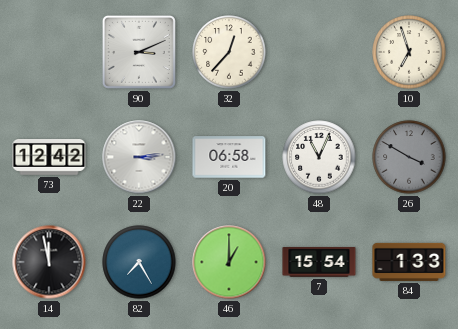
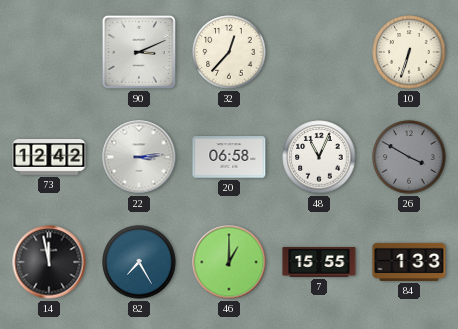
10: 6:57 -> 6:33
7: 15:54 -> 15:55
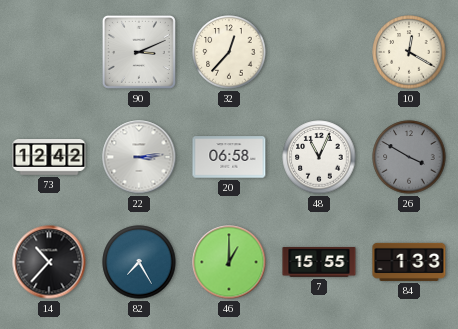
10: 6:33 -> 12:20
14: 11:58 -> 10:37
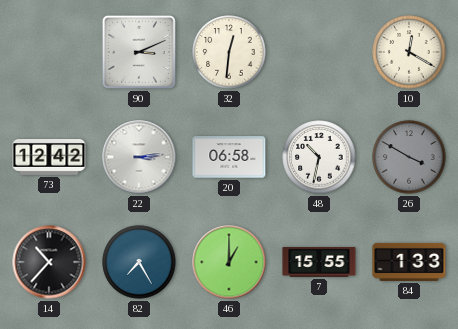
32: 12:37 -> 12:31
48: 11:04 -> 10:32
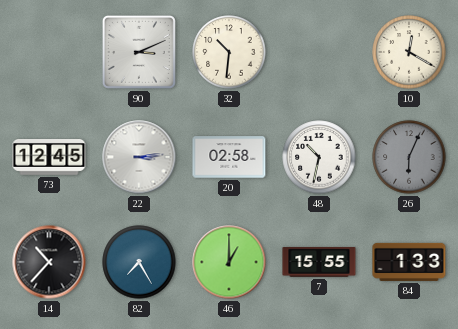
32: 12:31 -> 10:31
73: 12:42 -> 12:45
20: 06:58 -> 02:58
26: 3:50 -> 6:04
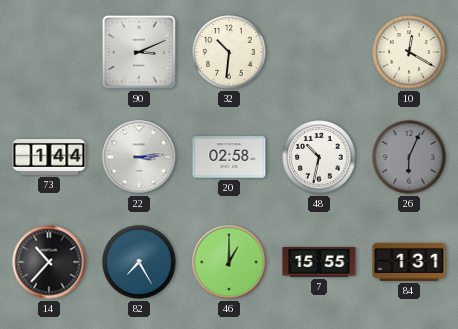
73: 12:45 -> 1:44
84: 1:33 -> 1:31
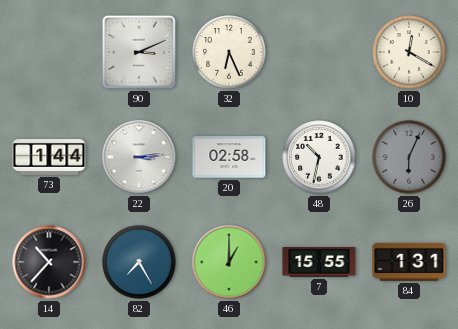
32: 10:31 -> 6:26
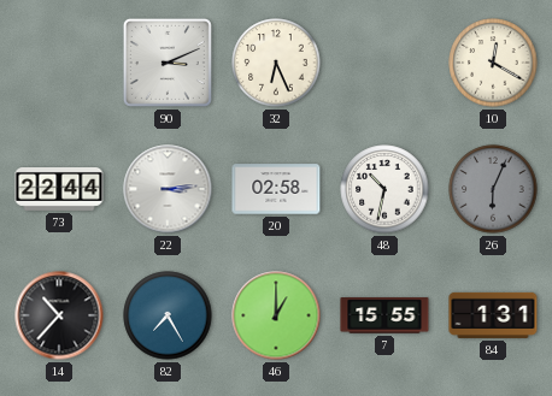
73: 1:44 -> 22:44
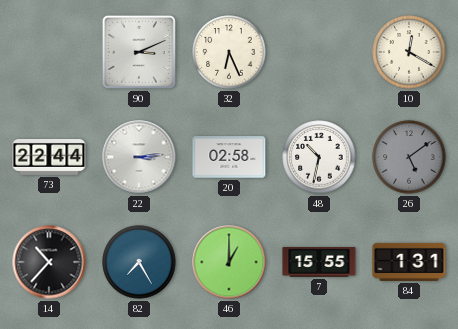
26: 6:04 -> 5:09
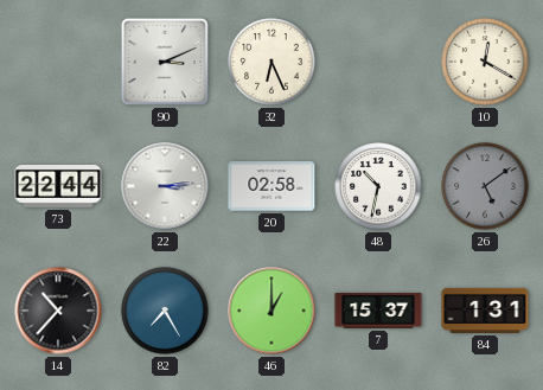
7: 15:55 -> 15:37
